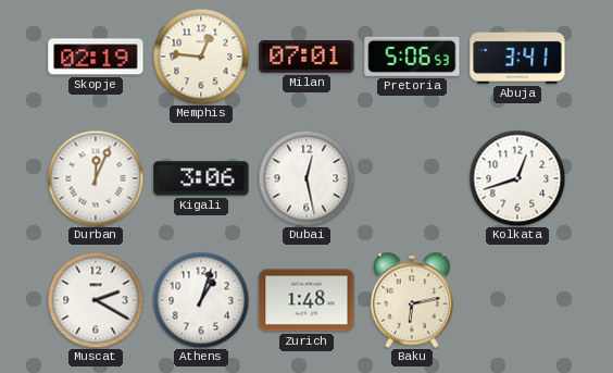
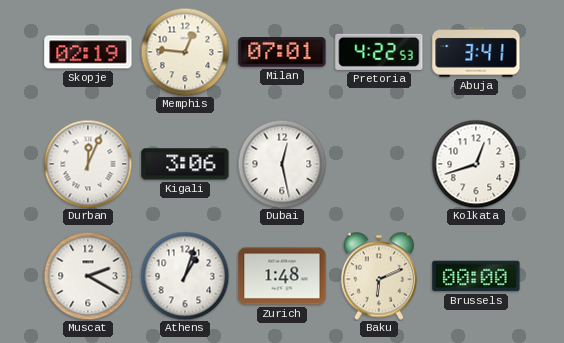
Pretoria: 5:06 -> 4:22
Baku: 6:13 -> 6:11
Brussels: none -> 00:00
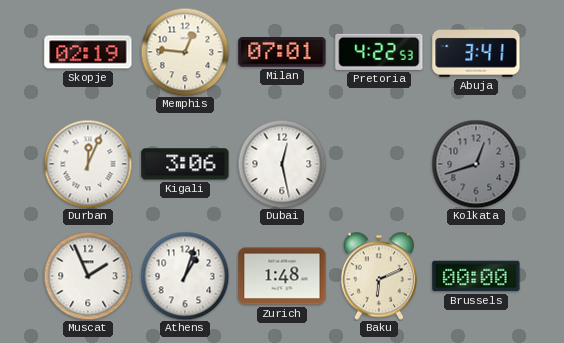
Kolkata dial: white -> grey
Muscat: 2:20 -> 1:56
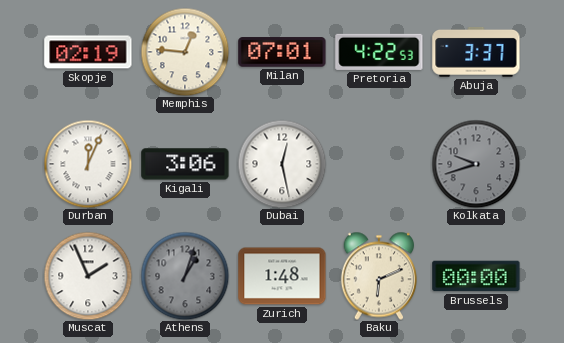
Abuja: 3:41 -> 3:37
Kolkata: 12:42 -> 9:42
Athens dial: white -> grey
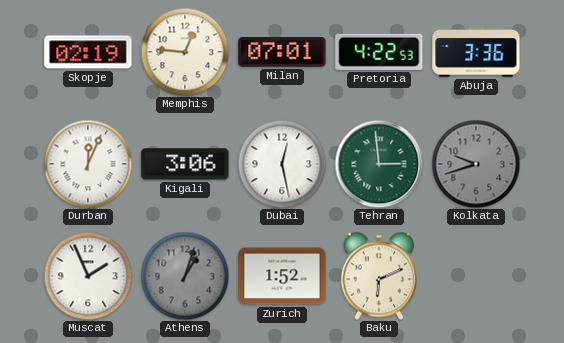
Abuja: 3:37 -> 3:36
Tehran: none -> 2:59
Zurich: 1:48 -> 1:52
Brussels: 00:00 -> none
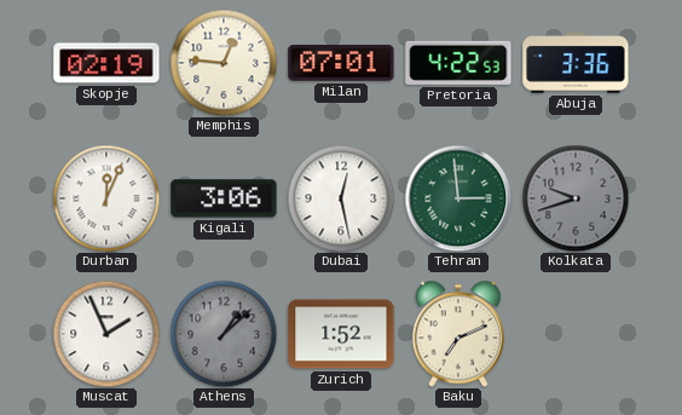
Athens: 1:03 -> 1:08
Baku: 6:11 -> 7:11
